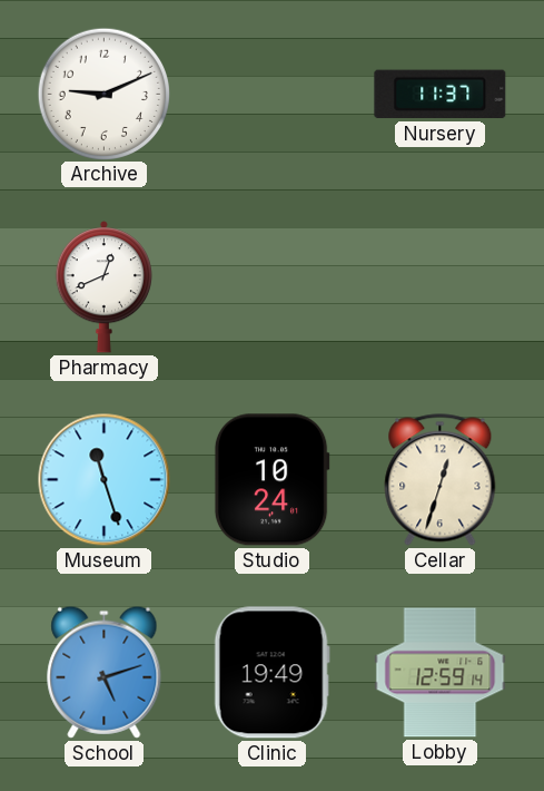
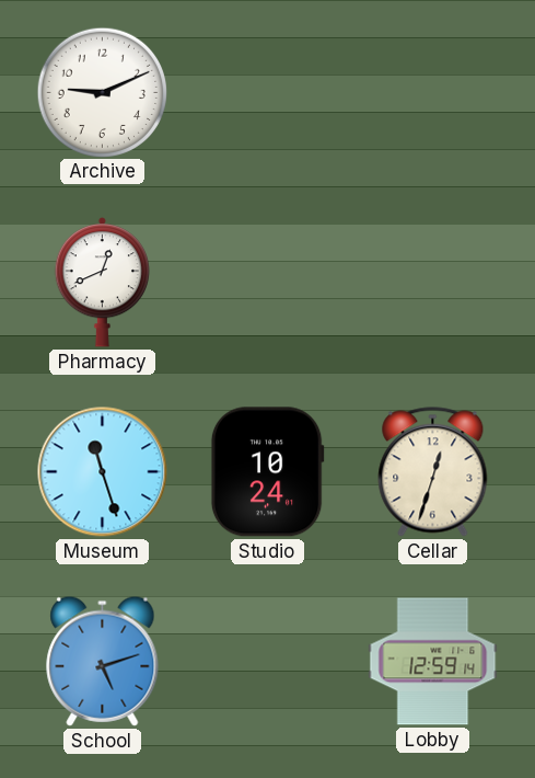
Nursery: 11:37 -> none
Clinic: 19:49 -> none
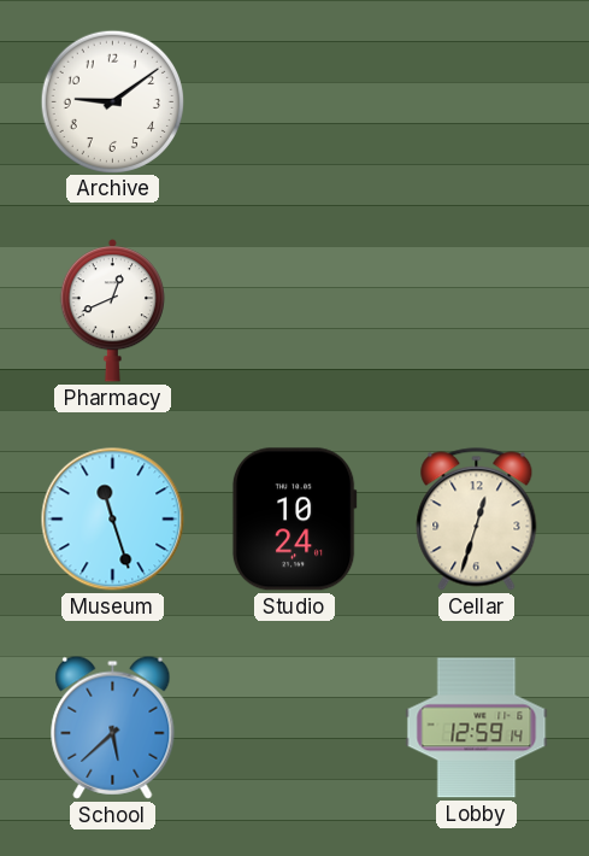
Archive: 9:11 -> 9:09
School: 5:12 -> 5:38
